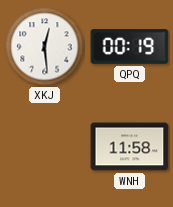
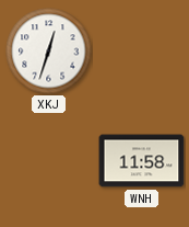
XKJ: 12:29 -> 12:33
QPQ: 00:19 -> none
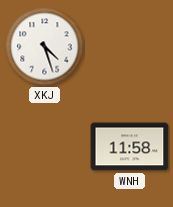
XKJ: 12:33 -> 4:27
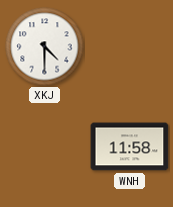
XKJ: 4:27 -> 4:30
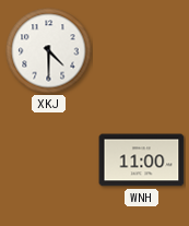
WNH: 11:58 -> 11:00
